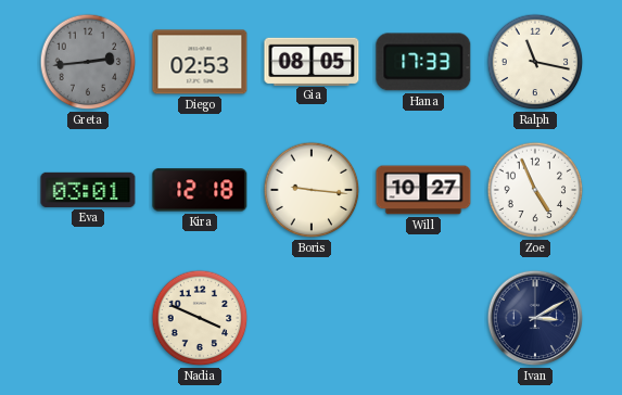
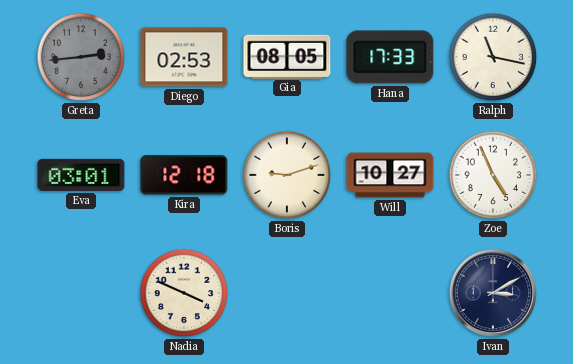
Boris: 9:16 -> 9:12
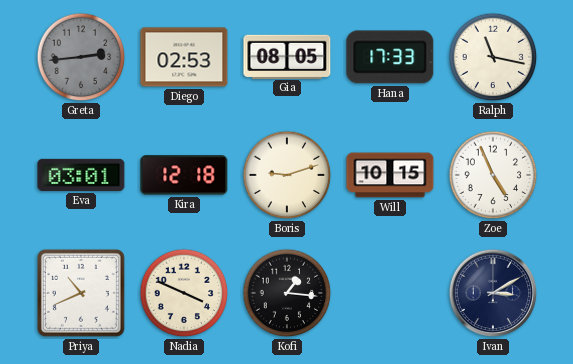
Will: 10:27 -> 10:15
Priya: none -> 10:41
Kofi: none -> 1:16
